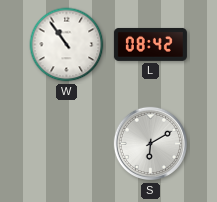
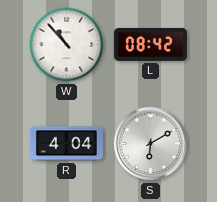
W: 10:54 -> 10:53
R: none -> 4:04
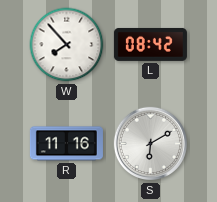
W: 10:53 -> 7:53
R: 4:04 -> 11:16
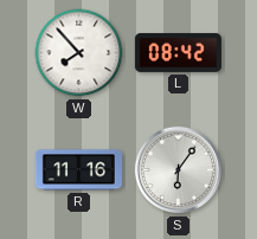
S: 6:10 -> 6:06
